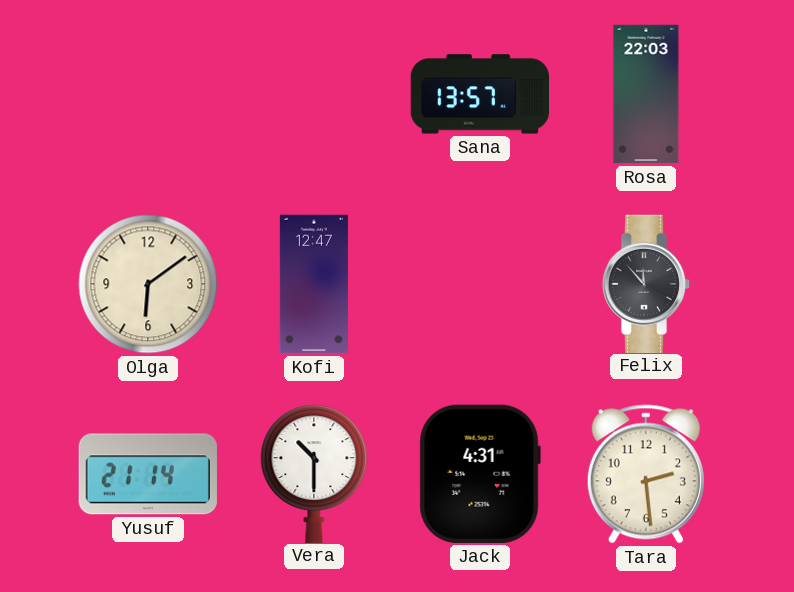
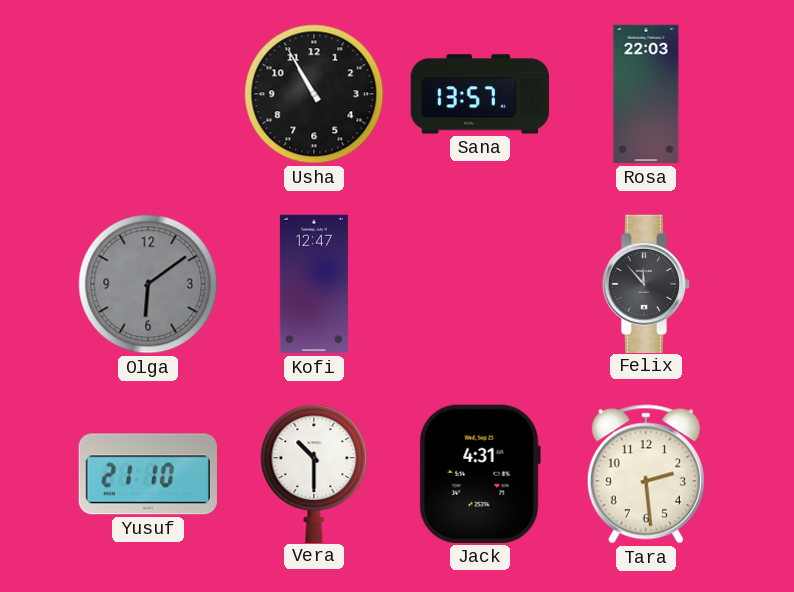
Usha: none -> 10:55
Olga dial: cream -> grey
Yusuf: 21:14 -> 21:10
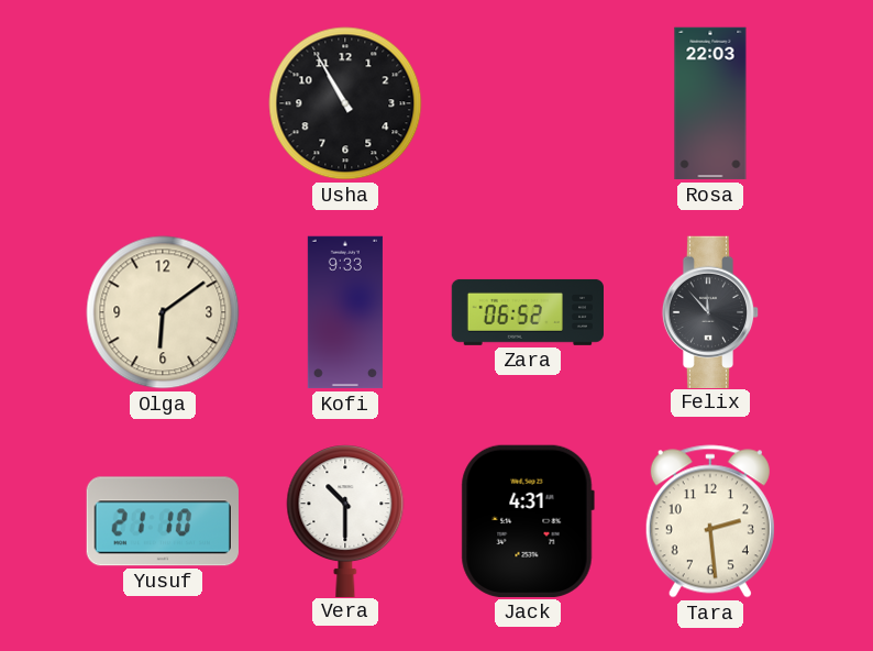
Sana: 13:57 -> none
Olga dial: grey -> cream
Kofi: 12:47 -> 9:33
Zara: none -> 06:52
